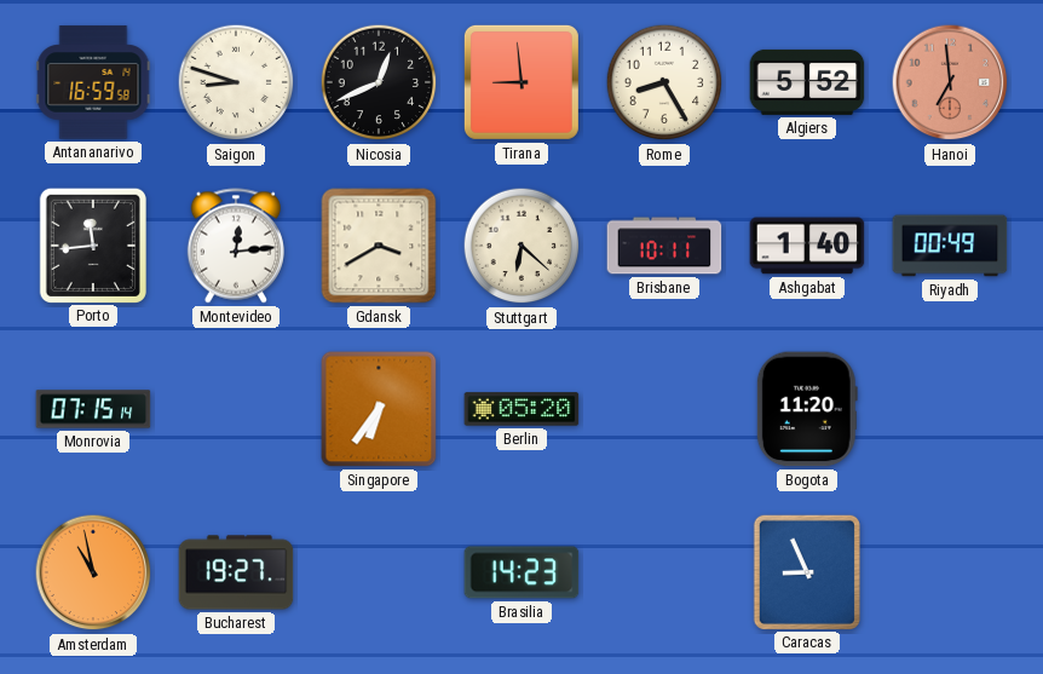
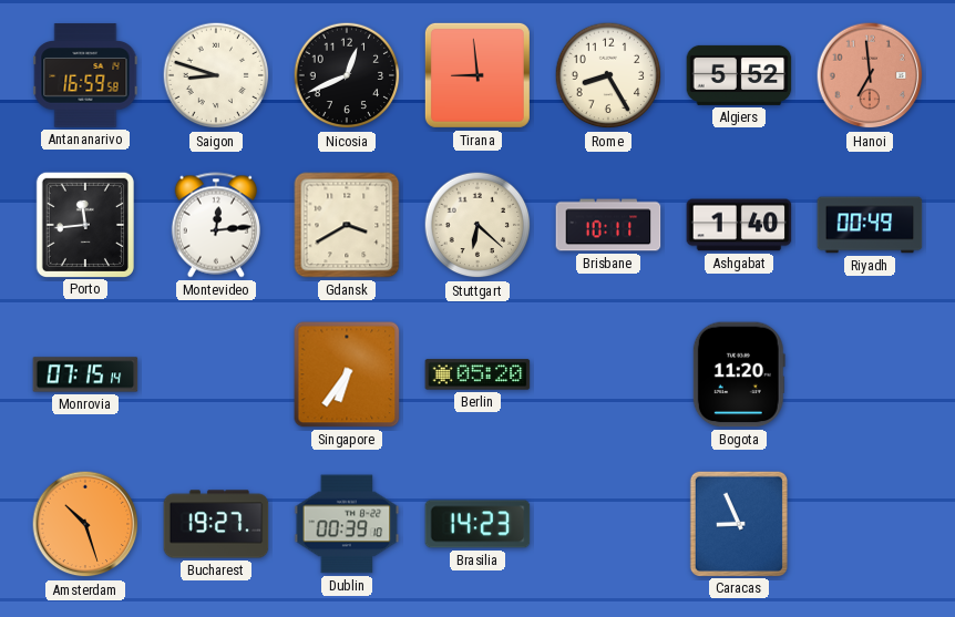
Amsterdam: 10:58 -> 10:27
Dublin: none -> 00:39
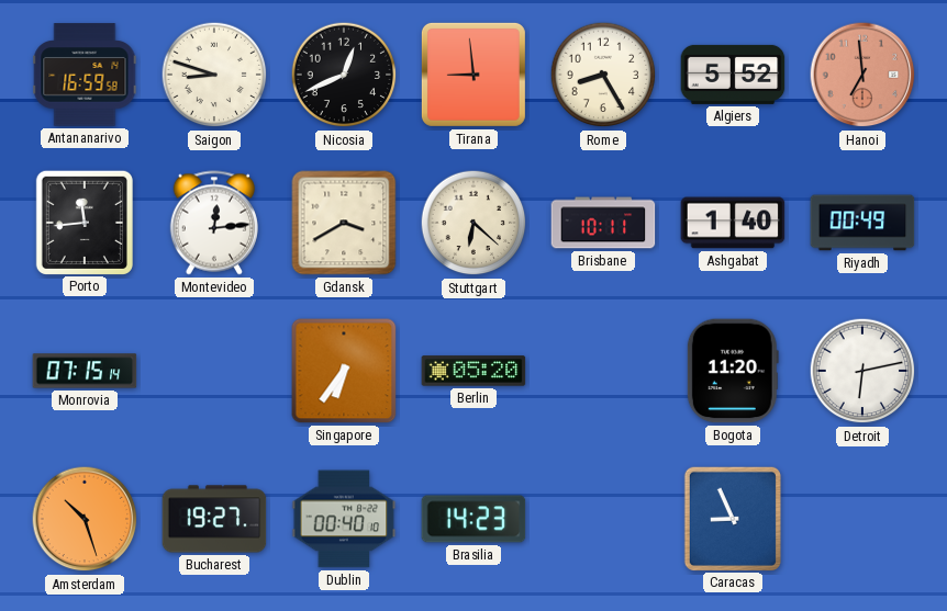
Detroit: none -> 6:13
Dublin: 00:39 -> 00:40
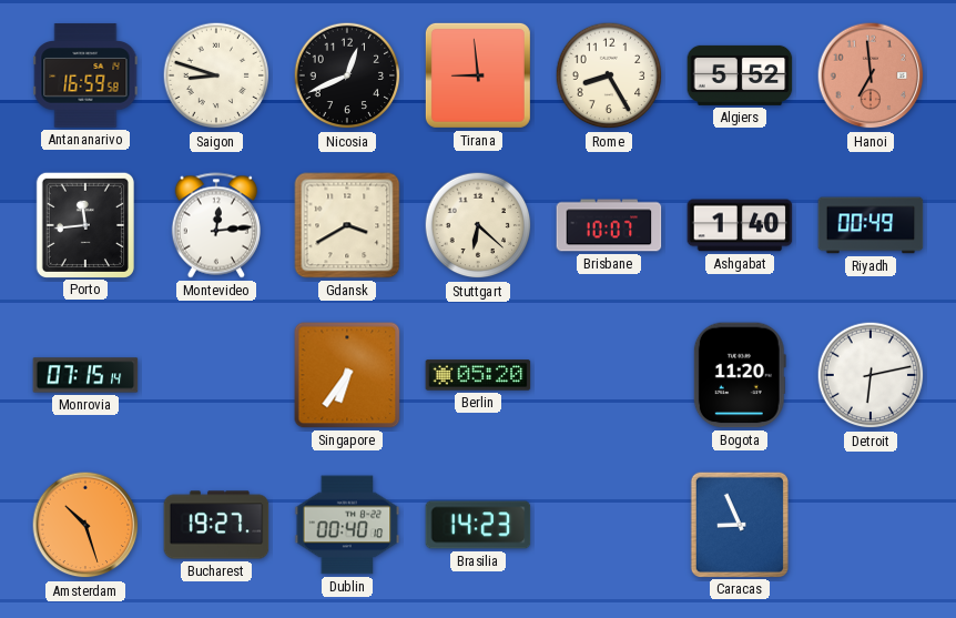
Brisbane: 10:11 -> 10:07
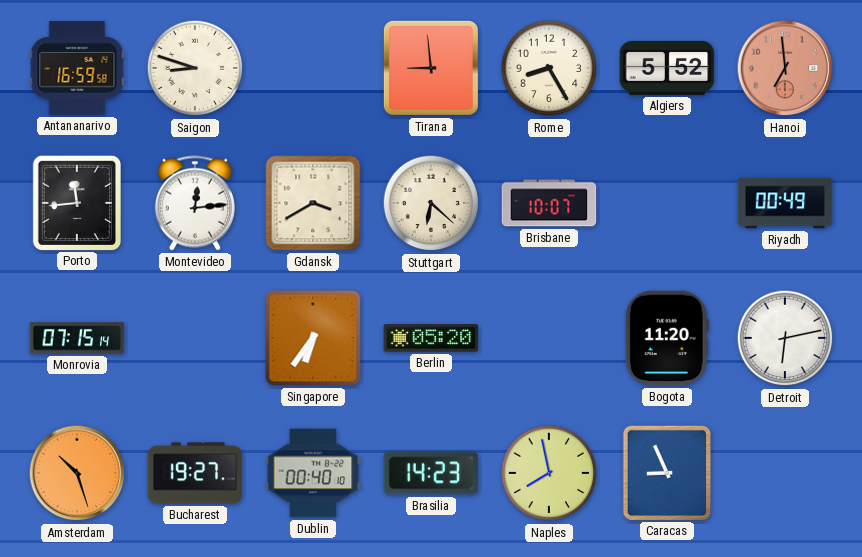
Nicosia: 12:41 -> none
Ashgabat: 1:40 -> none
Naples: none -> 7:58
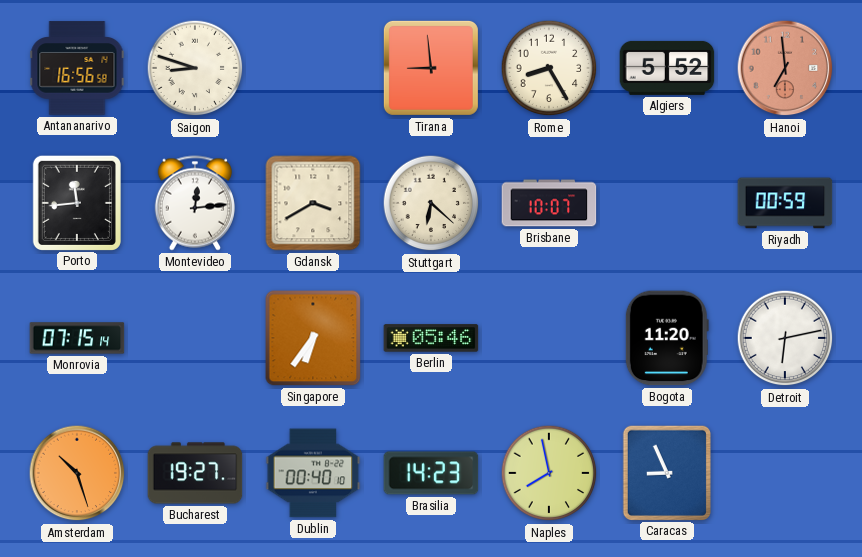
Antananarivo: 16:59 -> 16:56
Riyadh: 00:49 -> 00:59
Berlin: 05:20 -> 05:46
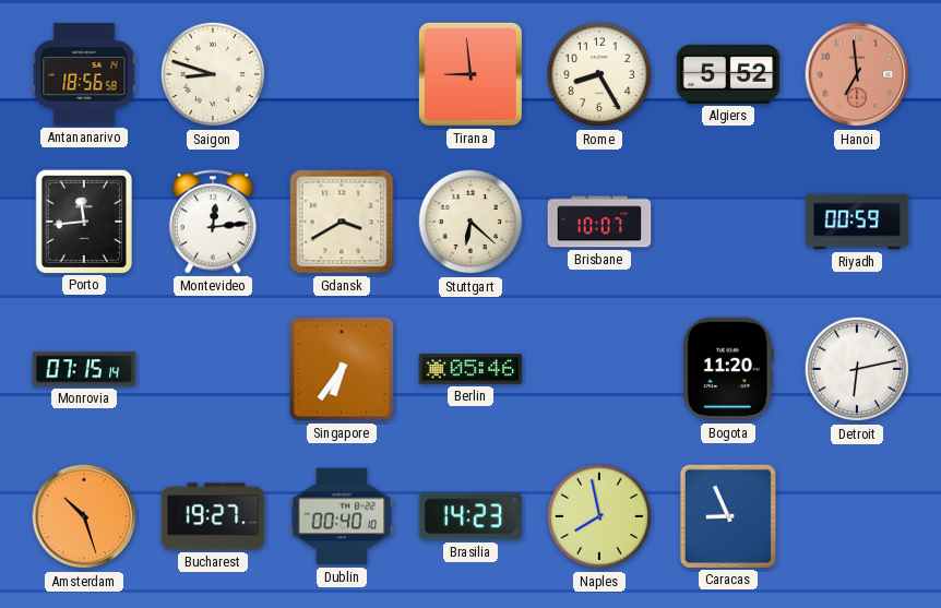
Antananarivo: 16:56 -> 18:56
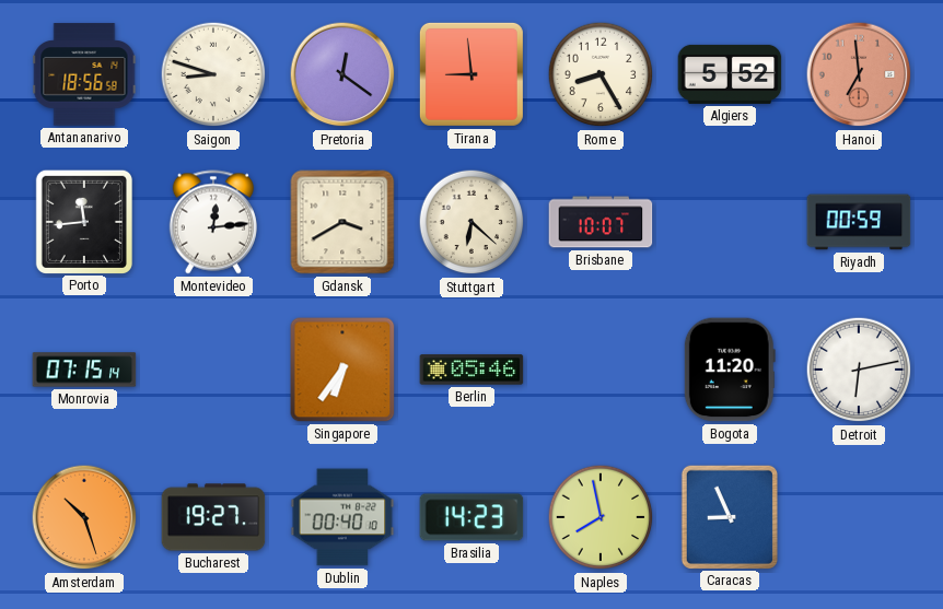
Pretoria: none -> 12:21
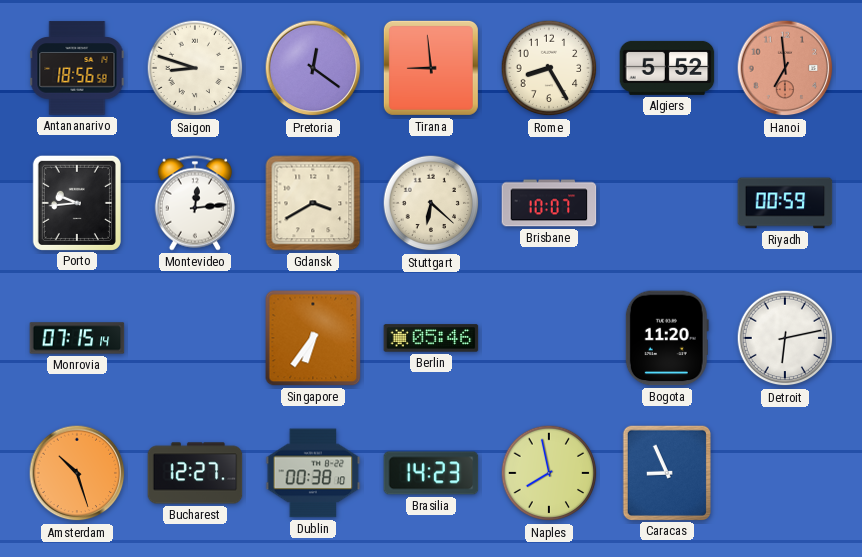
Porto: 11:44 -> 9:44
Bucharest: 19:27 -> 12:27
Dublin: 00:40 -> 00:38
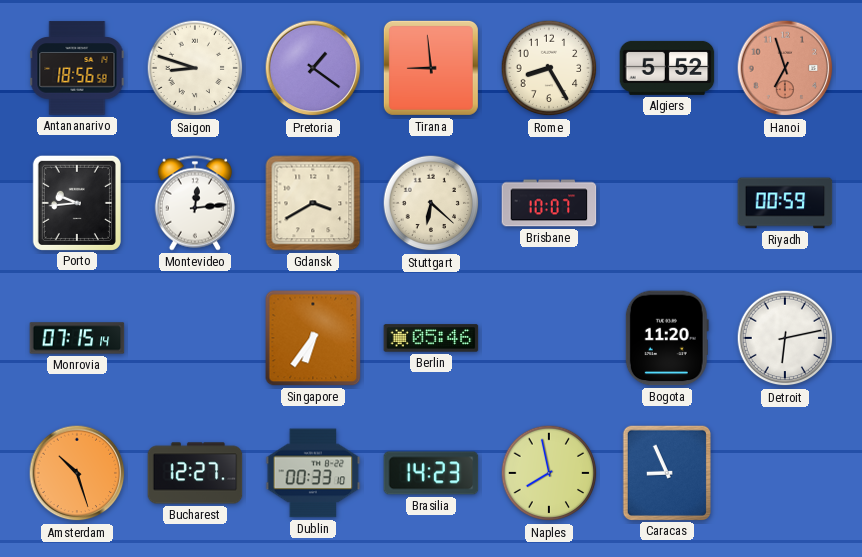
Pretoria: 12:21 -> 1:21
Hanoi: 6:59 -> 6:57
Dublin: 00:38 -> 00:33
